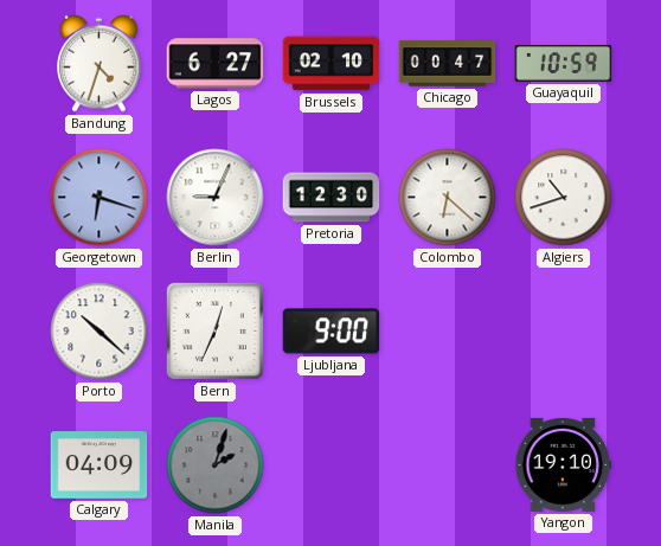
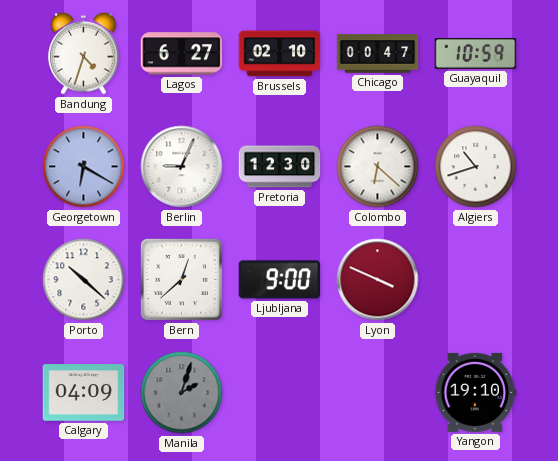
Georgetown: 6:18 -> 6:20
Bern: 12:34 -> 12:38
Lyon: none -> 3:49
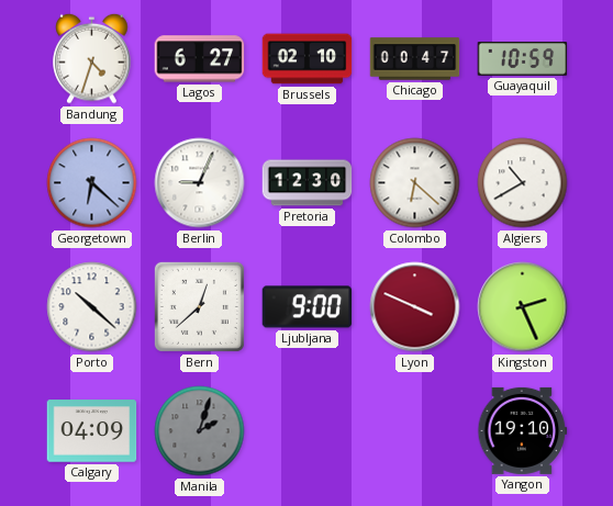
Georgetown: 6:20 -> 6:22
Algiers: 10:42 -> 10:40
Kingston: none -> 2:26
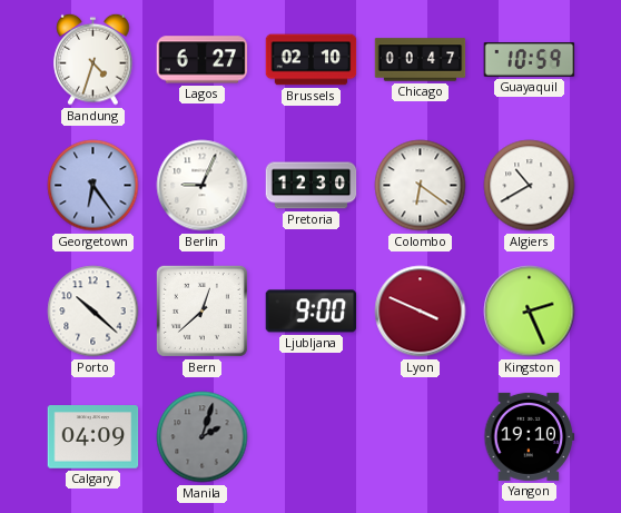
Georgetown: 6:22 -> 6:24
Colombo: 6:22 -> 6:21
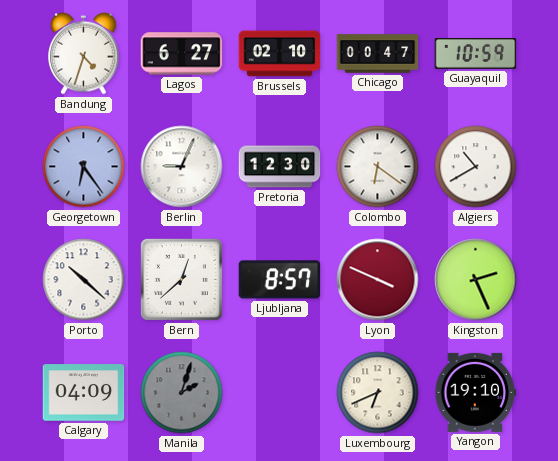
Ljubljana: 9:00 -> 8:57
Luxembourg: none -> 6:41
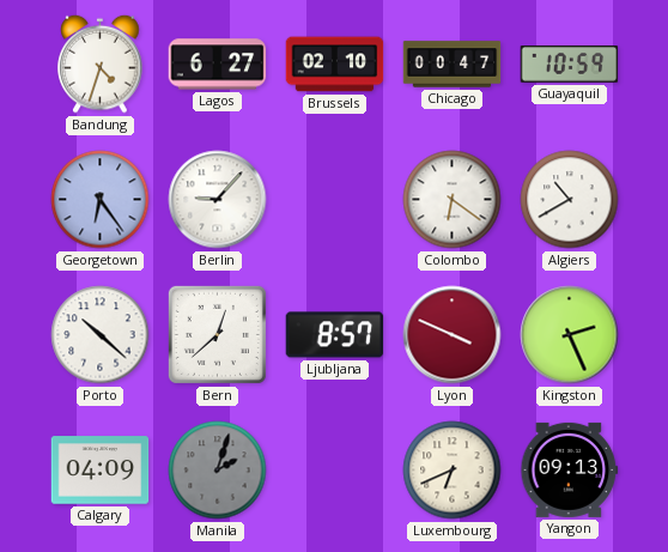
Berlin: 9:04 -> 9:07
Pretoria: 12:30 -> none
Yangon: 19:10 -> 09:13
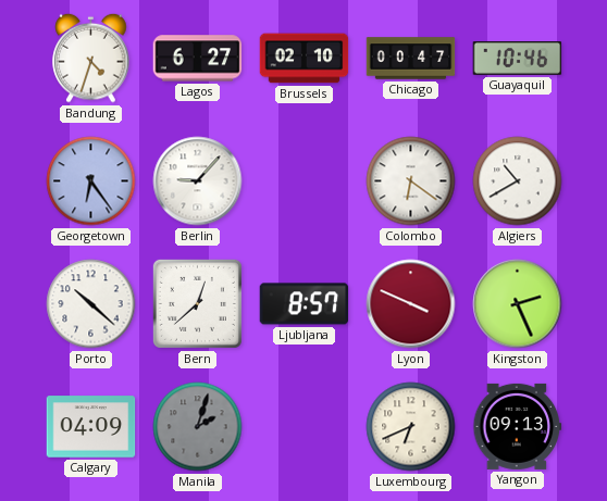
Guayaquil: 10:59 -> 10:46
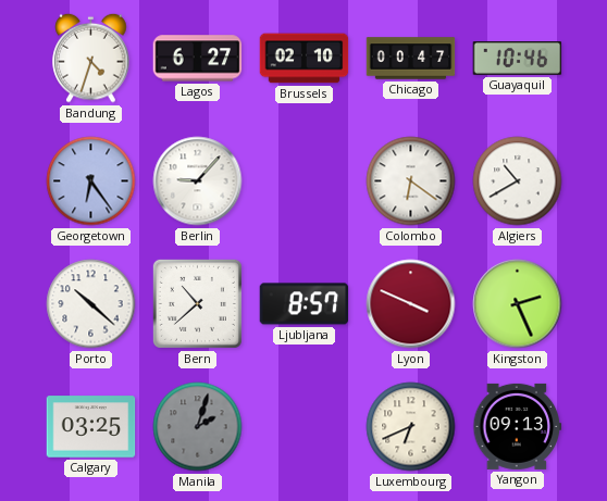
Bern: 12:38 -> 10:38
Calgary: 04:09 -> 03:25
